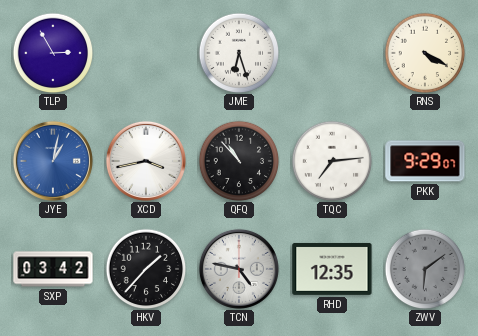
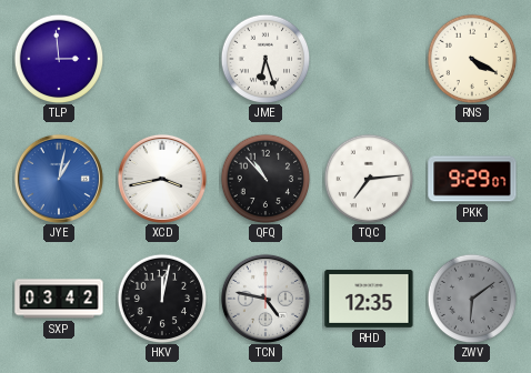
TLP: 2:55 -> 2:59
HKV: 1:37 -> 12:02
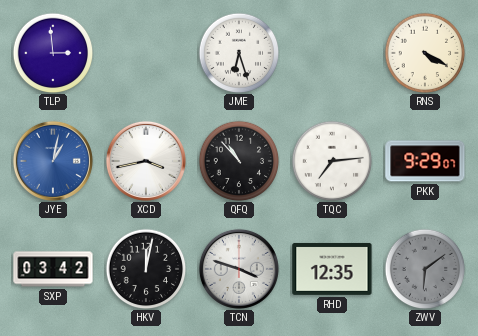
TCN: 4:47 -> 3:48
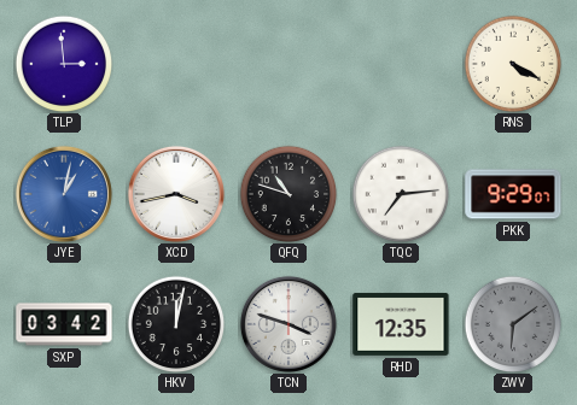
JME: 6:27 -> none
QFQ: 10:53 -> 10:48
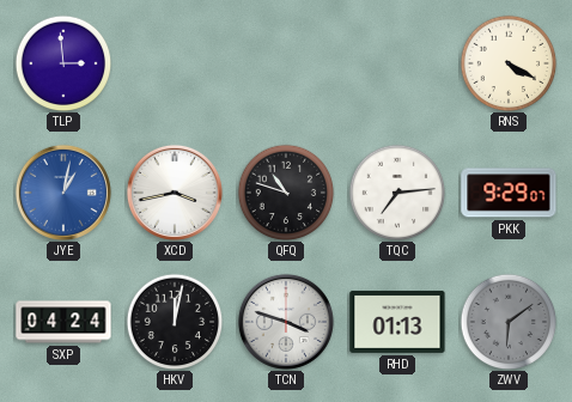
SXP: 03:42 -> 04:24
RHD: 12:35 -> 01:13
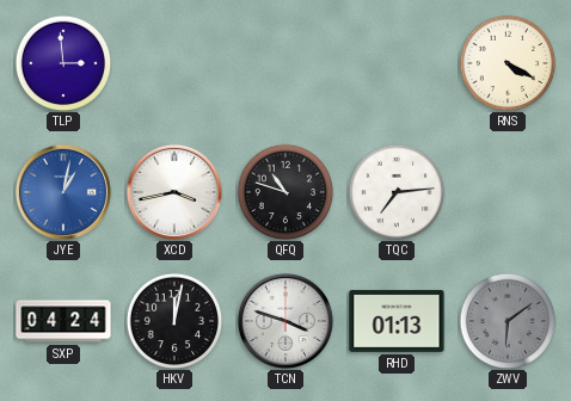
PKK: 9:29 -> none
